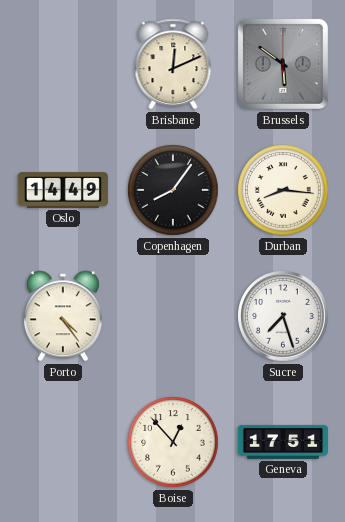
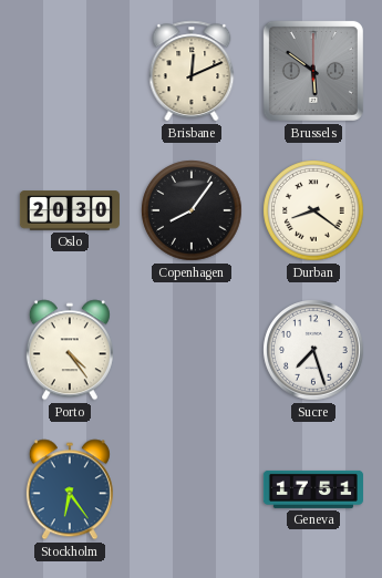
Oslo: 14:49 -> 20:30
Durban: 8:16 -> 8:21
Stockholm: none -> 6:24
Boise: 12:53 -> none
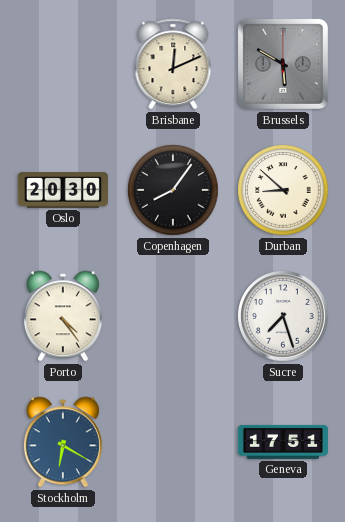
Brussels: 5:51 -> 5:50
Durban: 8:21 -> 8:52
Stockholm: 6:24 -> 6:20
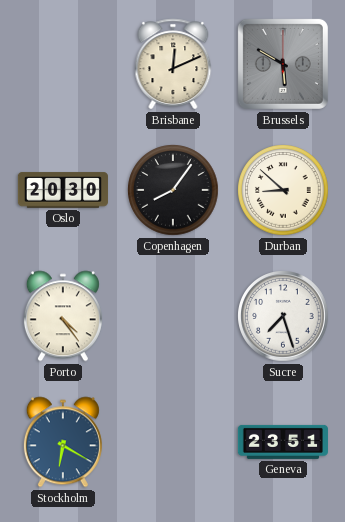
Geneva: 17:51 -> 23:51
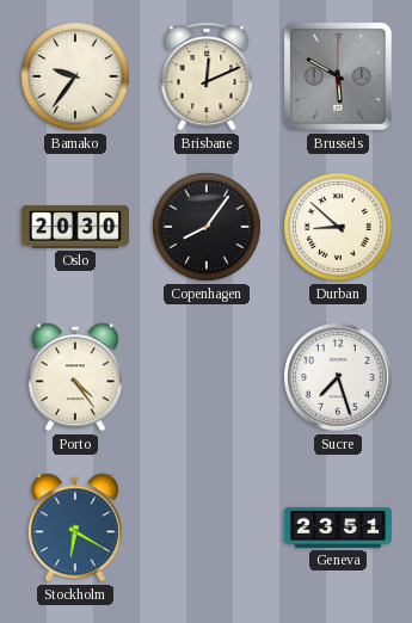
Bamako: none -> 9:36
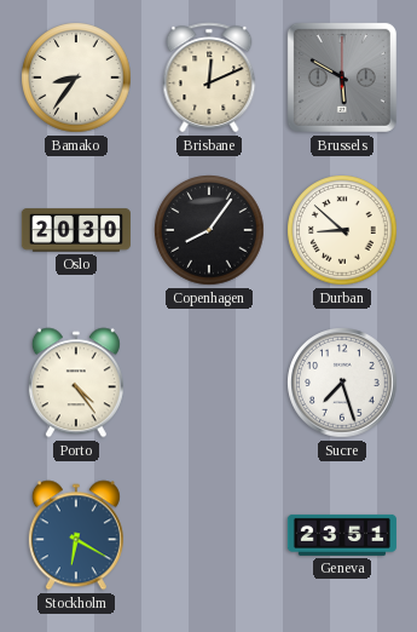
Bamako: 9:36 -> 8:36
